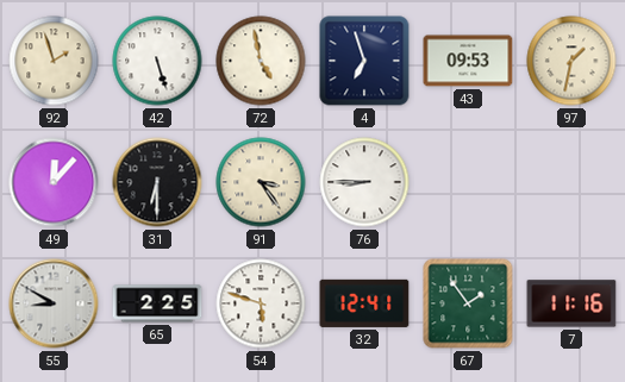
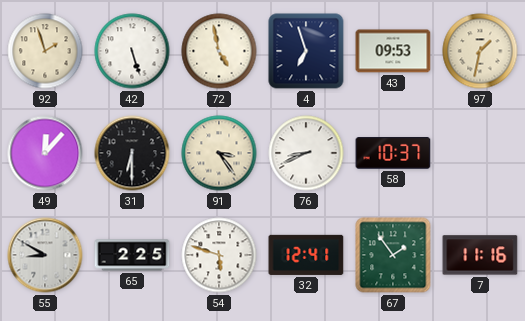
76: 8:45 -> 8:41
58: none -> 10:37
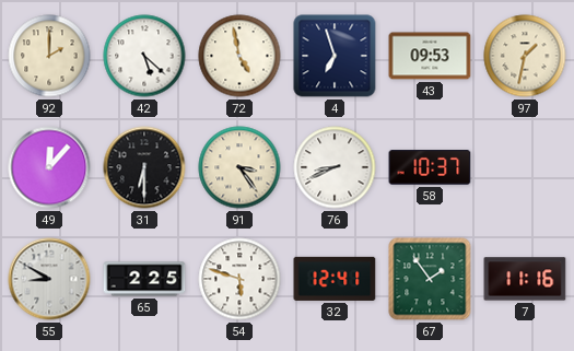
92: 1:57 -> 2:00
42: 5:27 -> 5:22
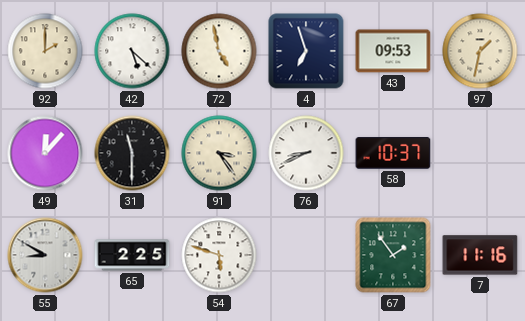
31: 6:30 -> 11:30
32: 12:41 -> none
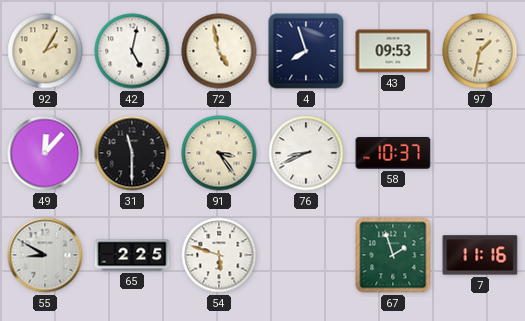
92: 2:00 -> 2:05
42: 5:22 -> 5:02
4: 6:57 -> 7:57
67: 1:54 -> 1:57
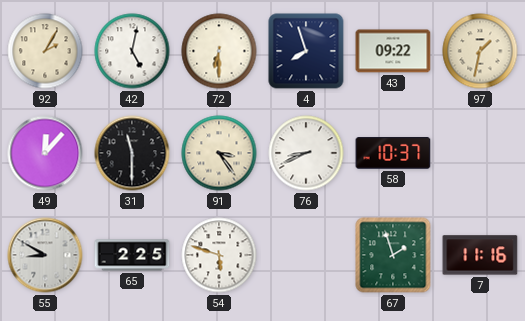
72: 4:58 -> 6:30
43: 09:53 -> 09:22
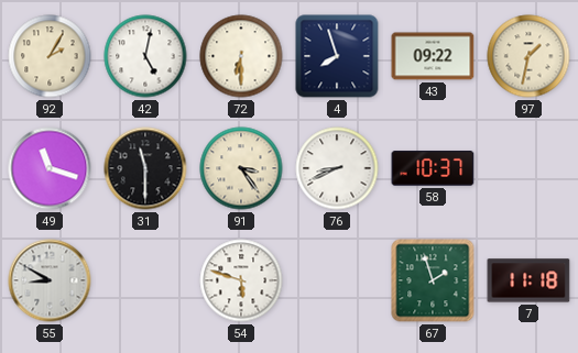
49: 12:07 -> 11:18
65: 2:25 -> none
7: 11:16 -> 11:18
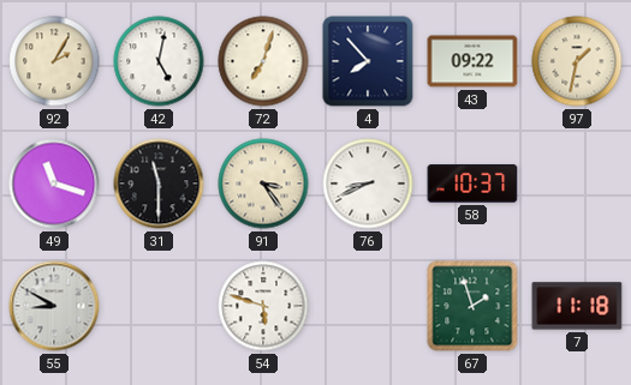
72: 6:30 -> 7:03
4: 7:57 -> 7:53
